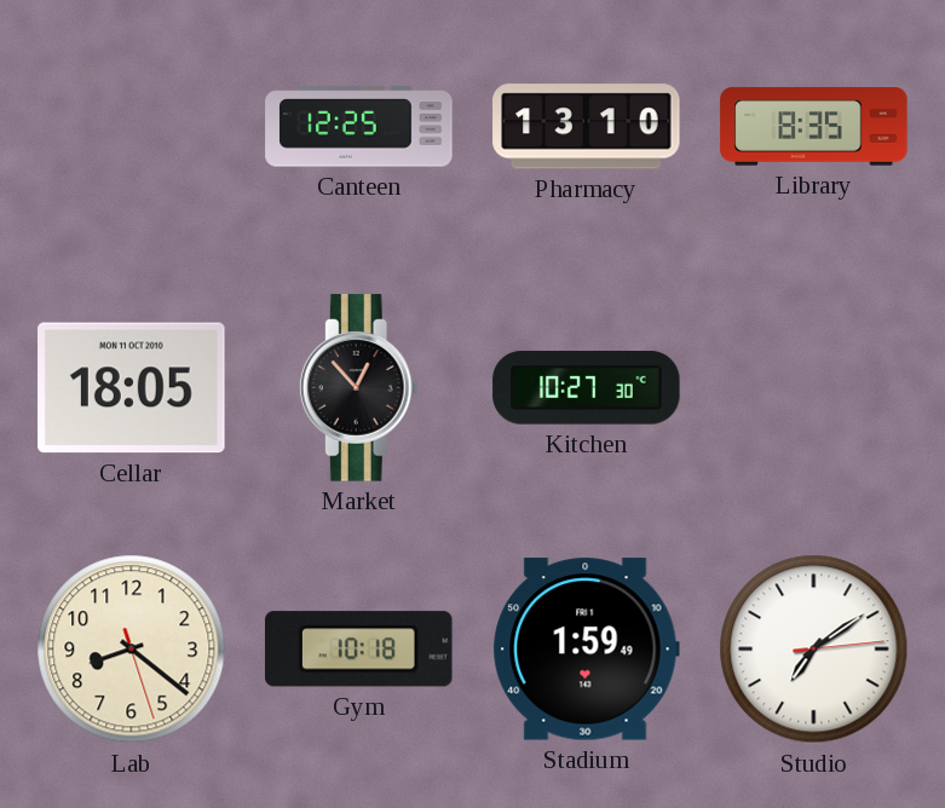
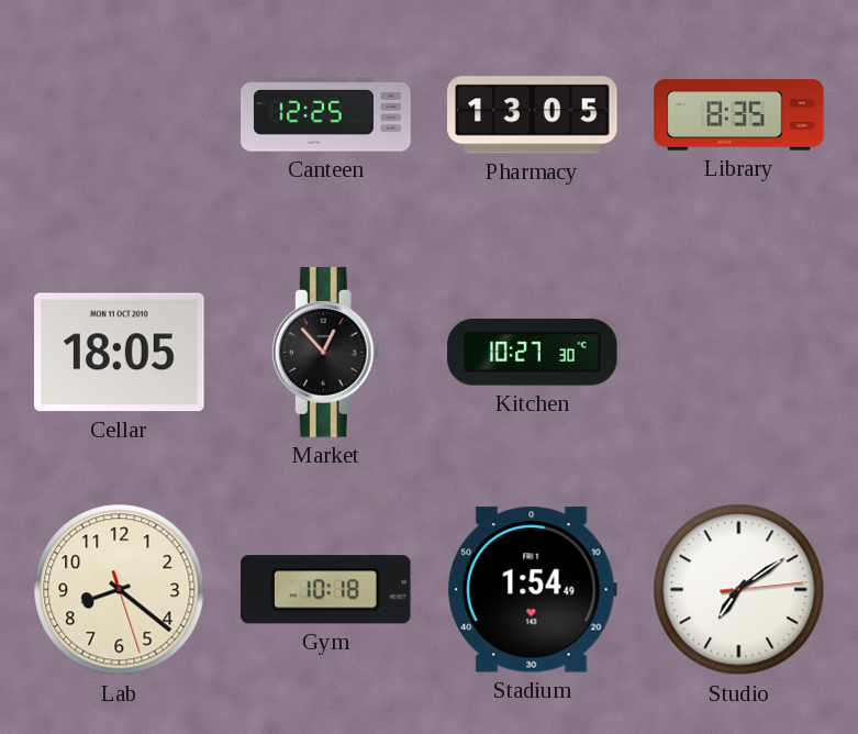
Pharmacy: 13:10 -> 13:05
Stadium: 1:59 -> 1:54
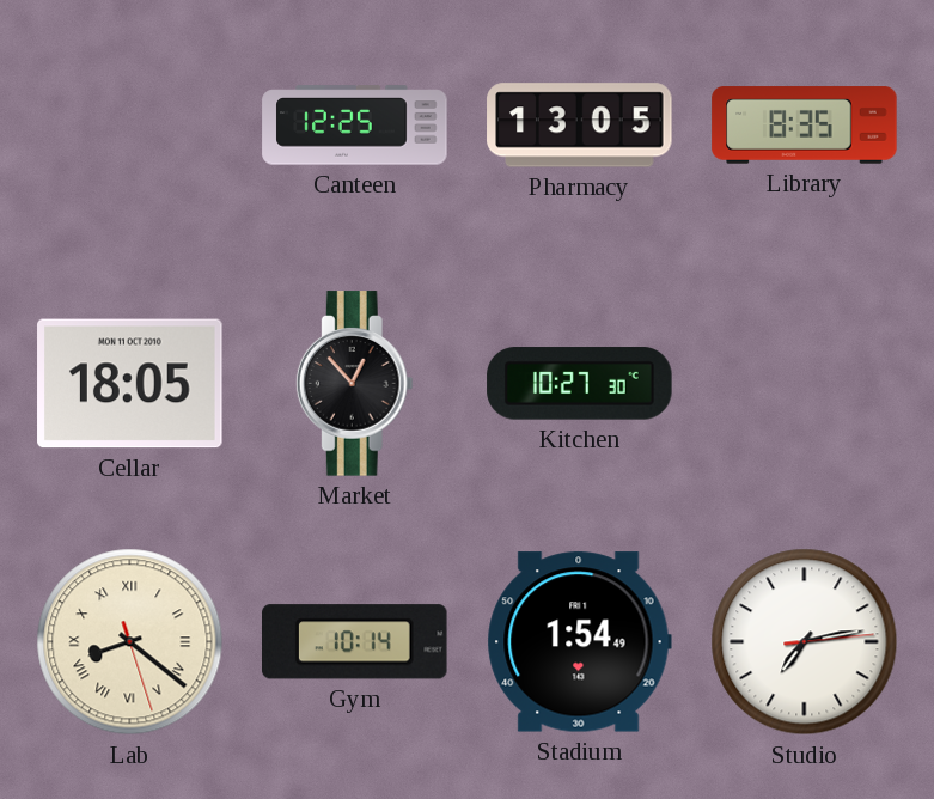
Lab numerals: Arabic -> Roman
Gym: 10:18 -> 10:14
Studio: 7:09 -> 7:13
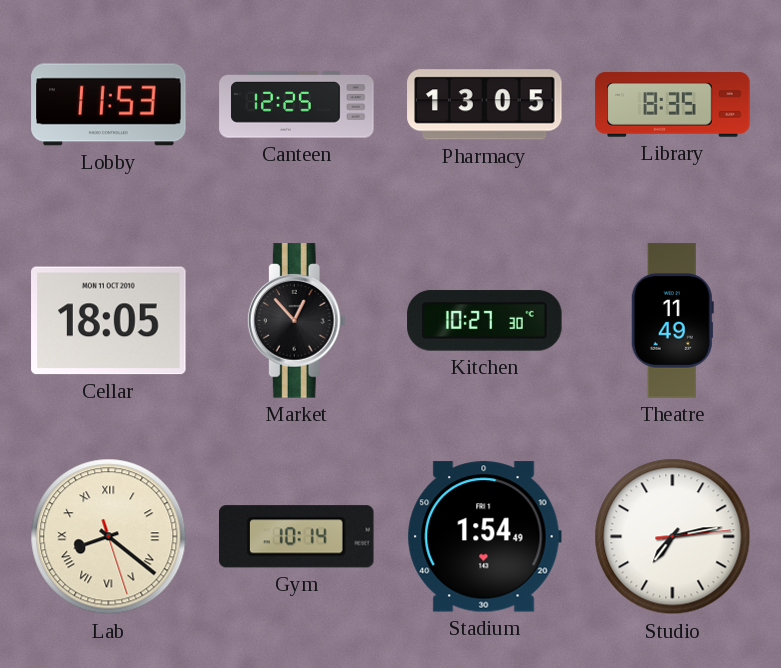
Lobby: none -> 11:53
Theatre: none -> 11:49
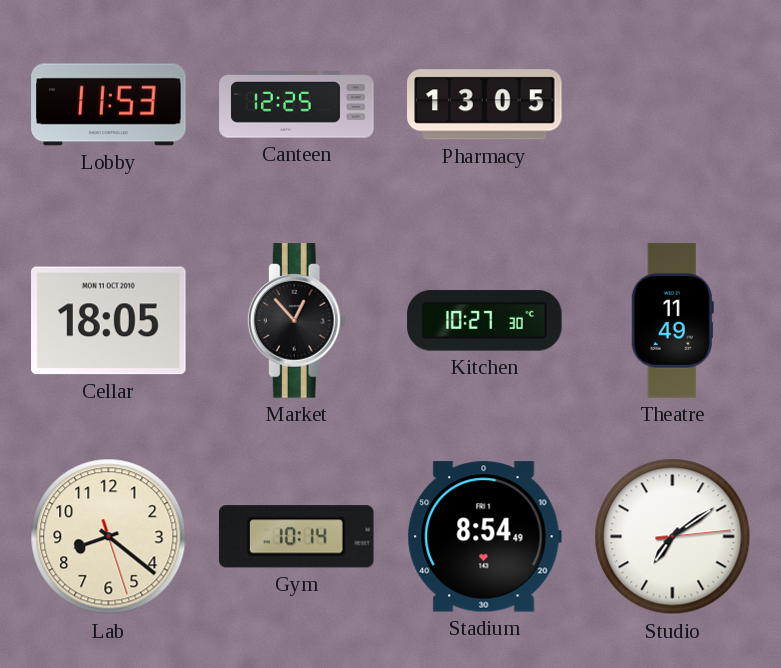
Library: 8:35 -> none
Lab numerals: Roman -> Arabic
Stadium: 1:54 -> 8:54
Studio: 7:13 -> 7:09
